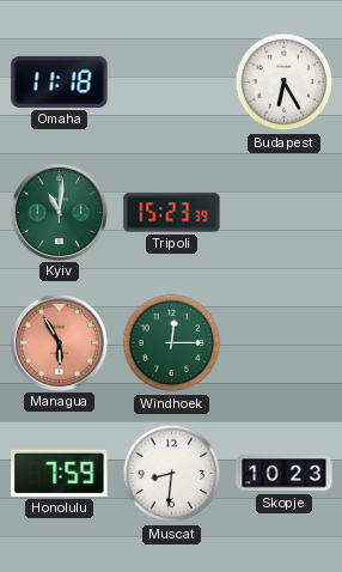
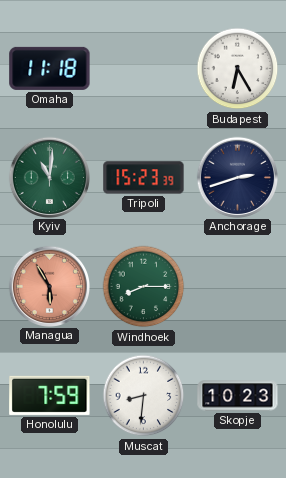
Anchorage: none -> 2:42
Windhoek: 12:15 -> 8:15
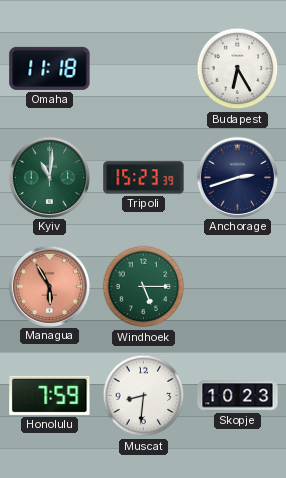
Windhoek: 8:15 -> 5:15
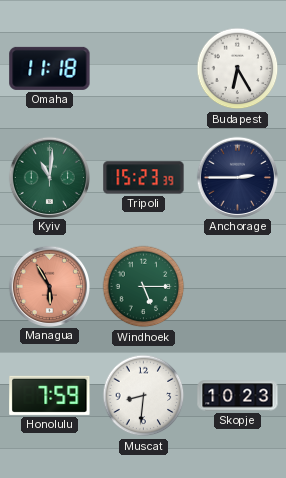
Anchorage: 2:42 -> 2:45
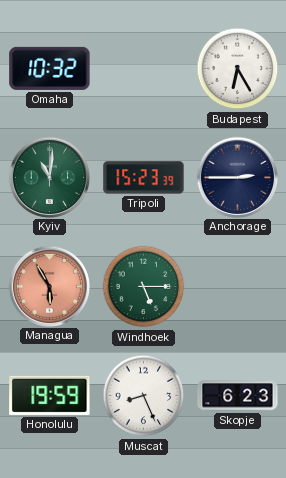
Omaha: 11:18 -> 10:32
Honolulu: 7:59 -> 19:59
Muscat: 8:31 -> 8:26
Skopje: 10:23 -> 6:23
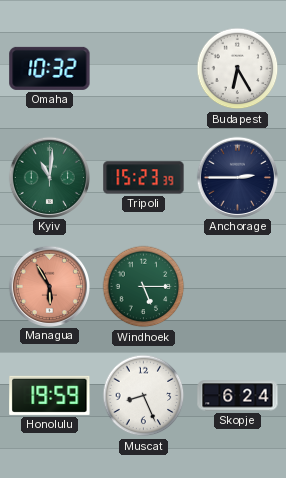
Skopje: 6:23 -> 6:24
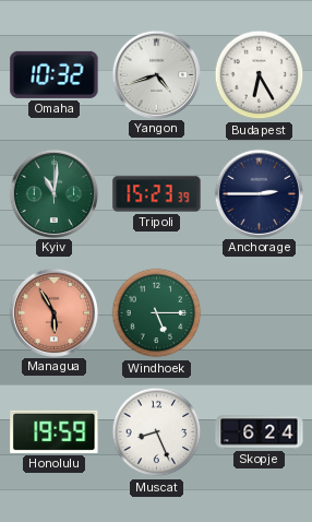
Yangon: none -> 4:42
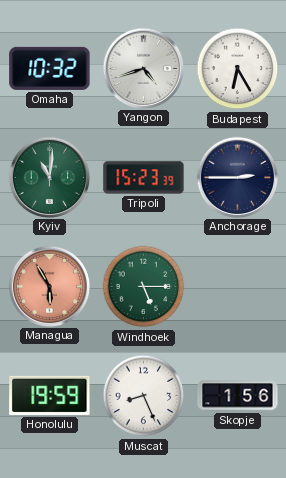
Skopje: 6:24 -> 1:56
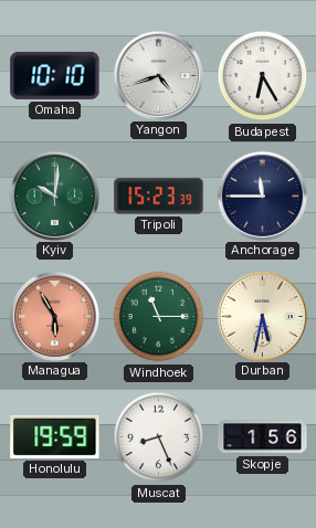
Omaha: 10:32 -> 10:10
Kyiv: 11:01 -> 10:01
Anchorage: 2:45 -> 11:45
Windhoek: 5:15 -> 11:15
Durban: none -> 5:32
